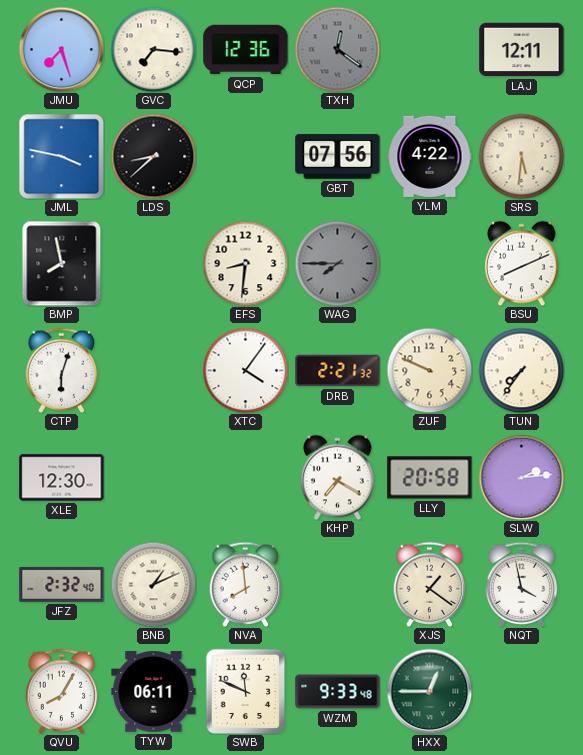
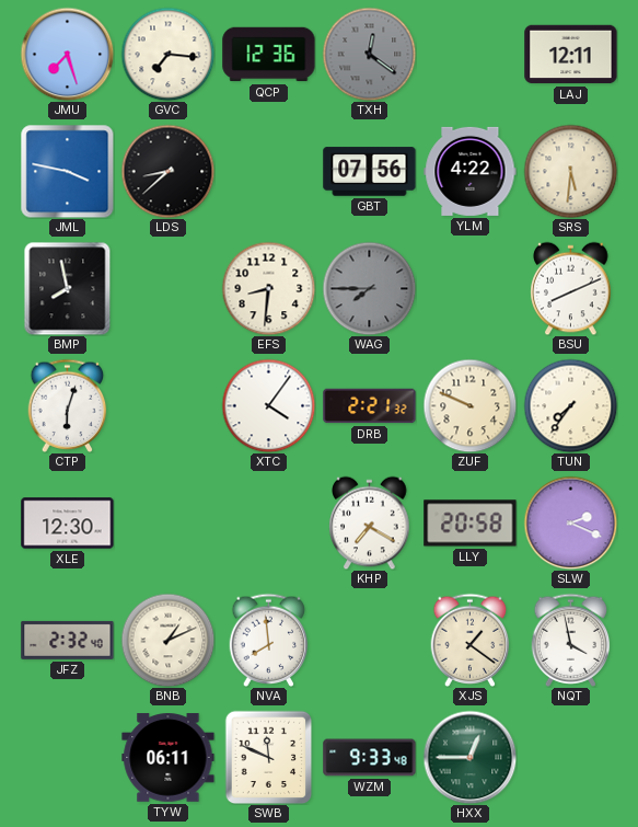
SLW: 2:14 -> 2:19
QVU: 8:05 -> none
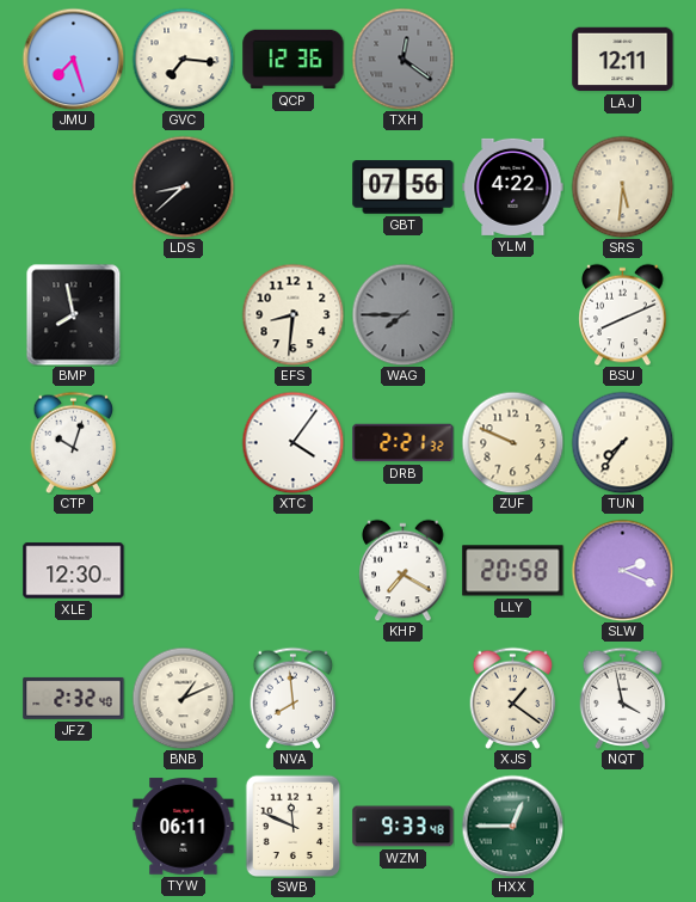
JML: 3:47 -> none
CTP: 6:03 -> 10:03
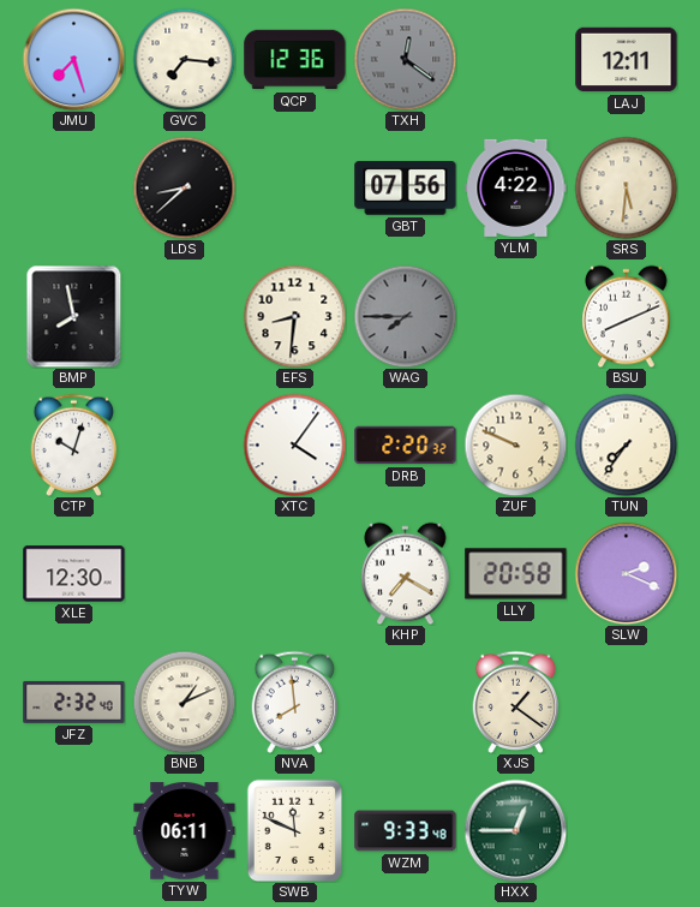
DRB: 2:21 -> 2:20
NQT: 3:58 -> none
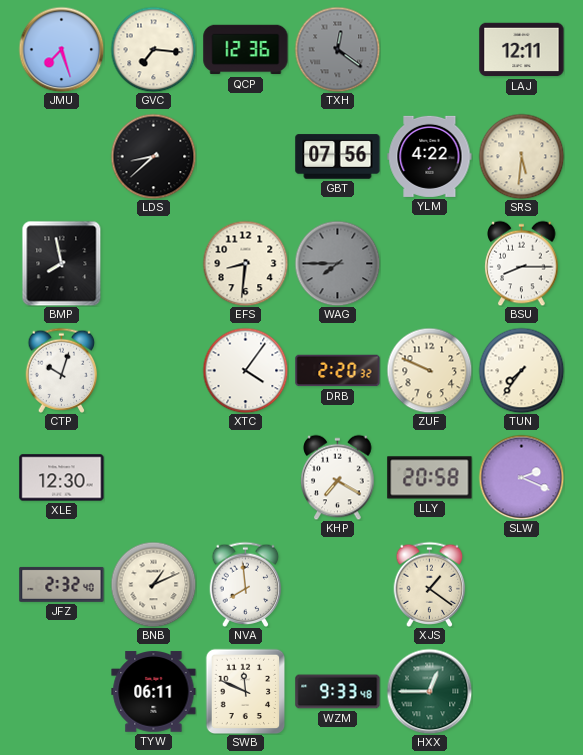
BSU: 8:11 -> 8:15
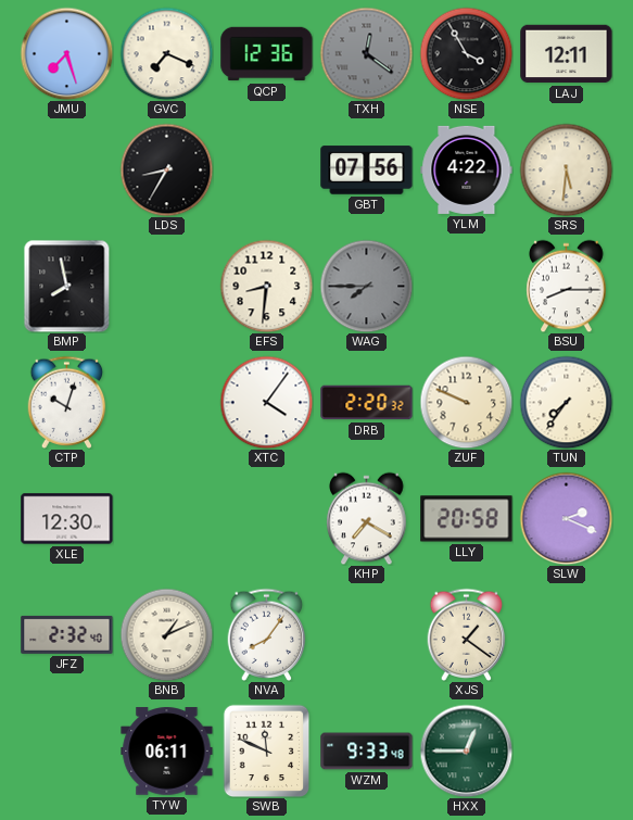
GVC: 7:16 -> 7:19
NSE: none -> 3:55
LDS: 8:38 -> 8:35
NVA: 7:59 -> 8:06
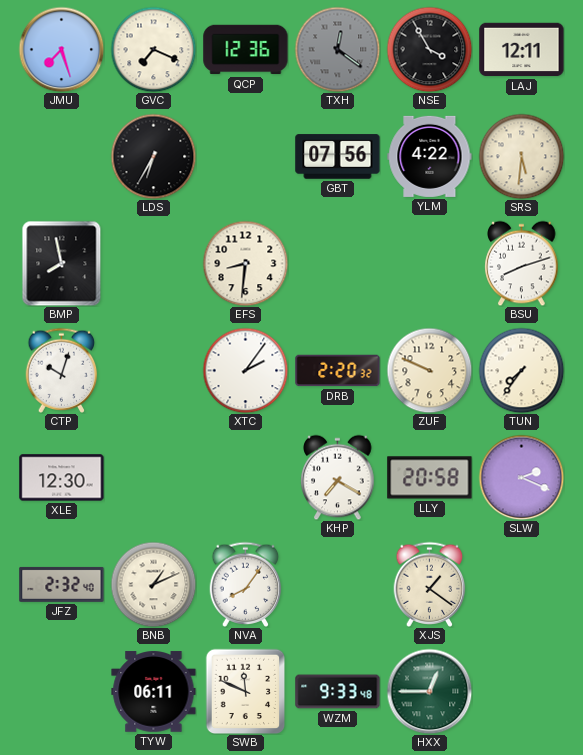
LDS: 8:35 -> 6:35
WAG: 7:45 -> none
BSU: 8:15 -> 8:12
XTC: 4:06 -> 2:06
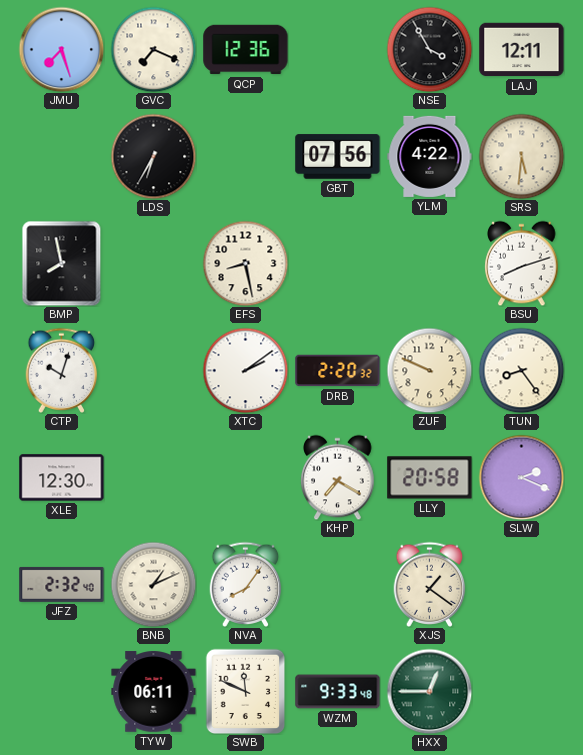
TXH: 12:21 -> none
EFS: 8:31 -> 8:28
XTC: 2:06 -> 2:09
TUN: 7:36 -> 8:24
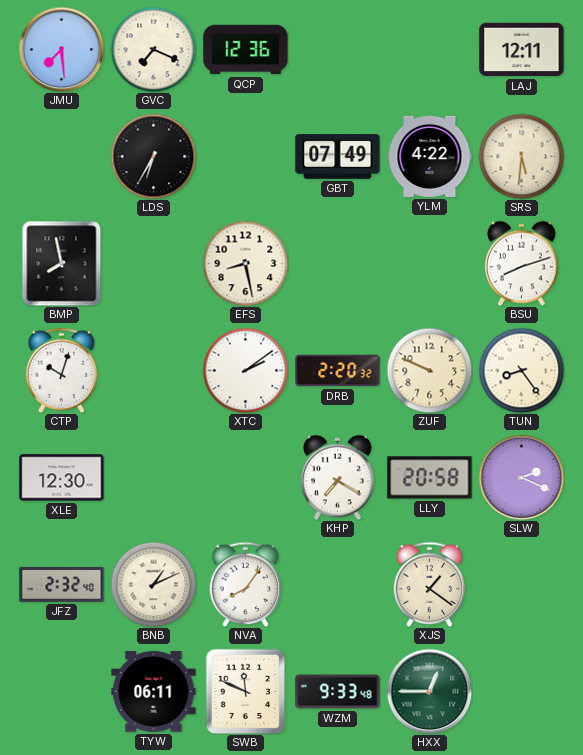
JMU: 7:27 -> 7:29
NSE: 3:55 -> none
GBT: 07:56 -> 07:49
